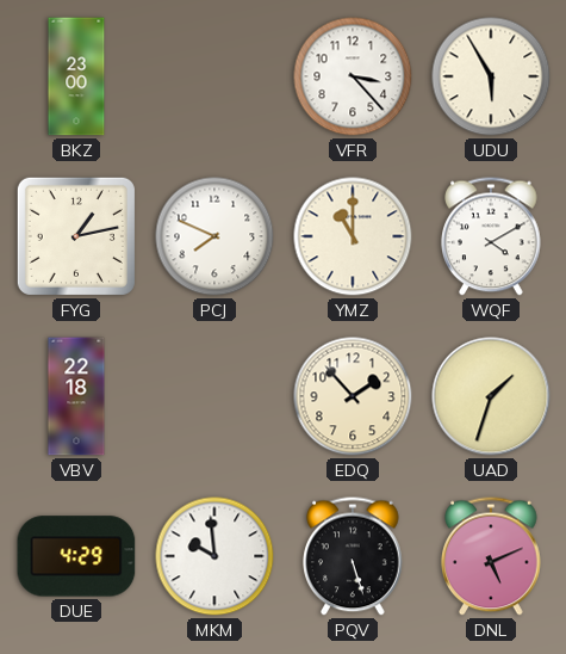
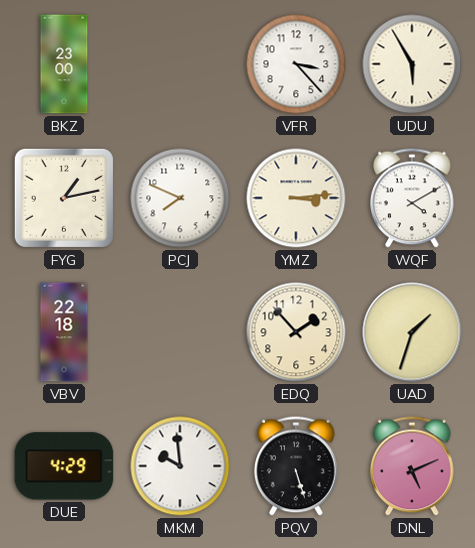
YMZ: 11:00 -> 3:14
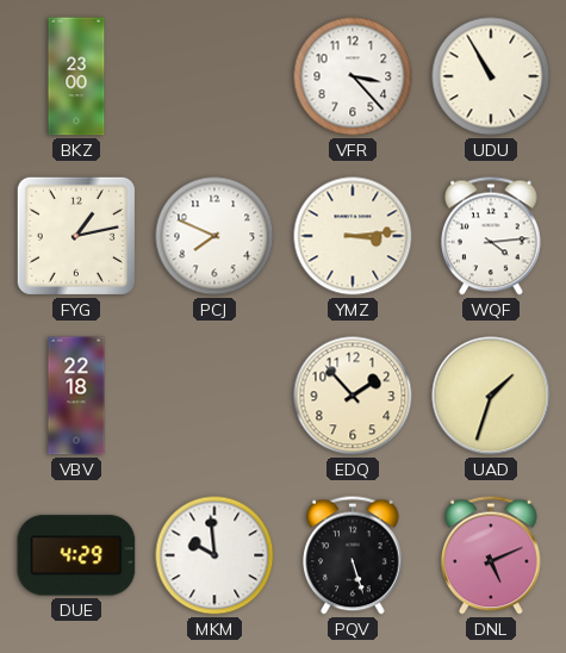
UDU: 5:55 -> 10:55
WQF: 4:10 -> 4:14
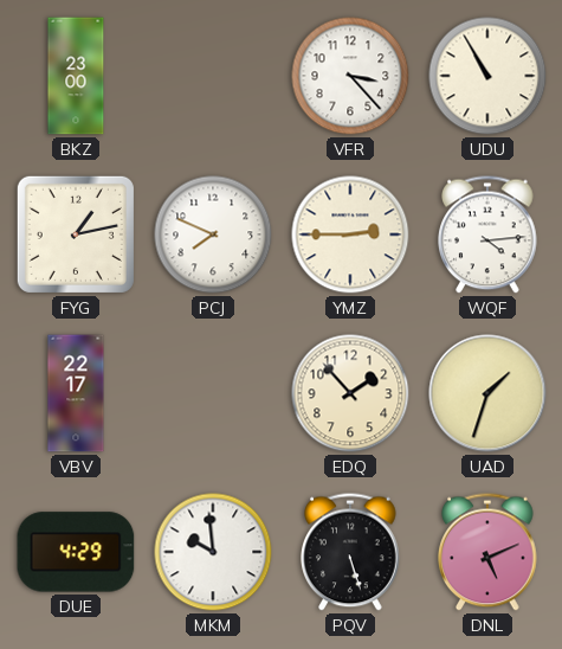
YMZ: 3:14 -> 2:45
VBV: 22:18 -> 22:17
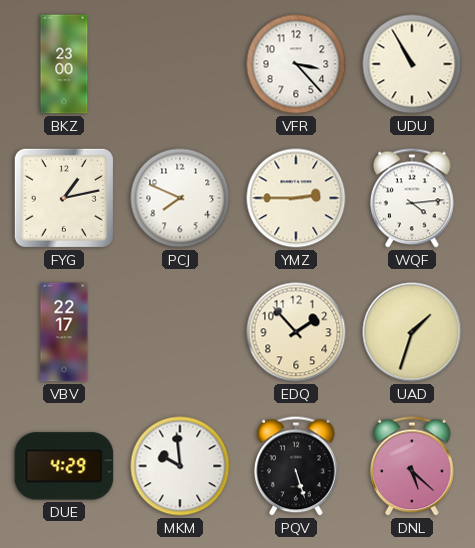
DNL: 5:11 -> 5:22
